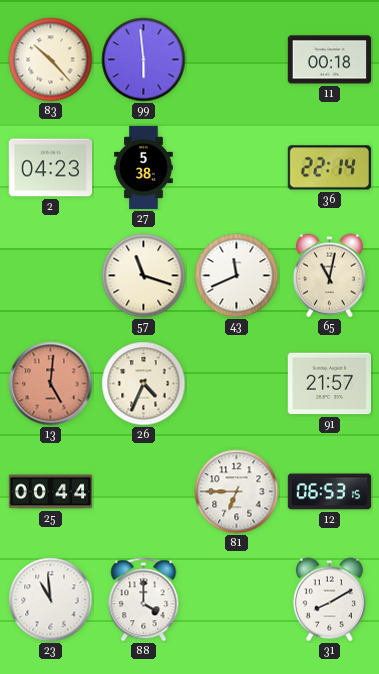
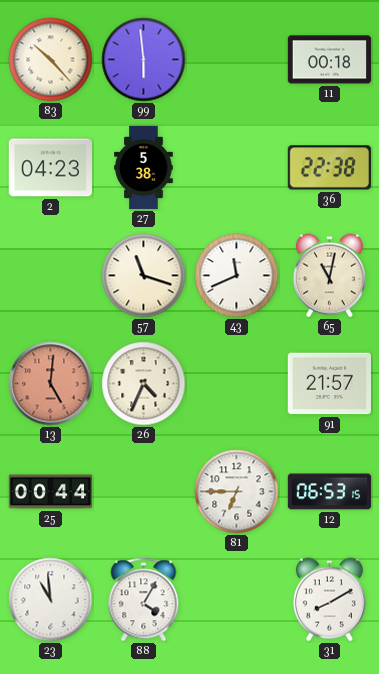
36: 22:14 -> 22:38
88: 4:00 -> 4:05
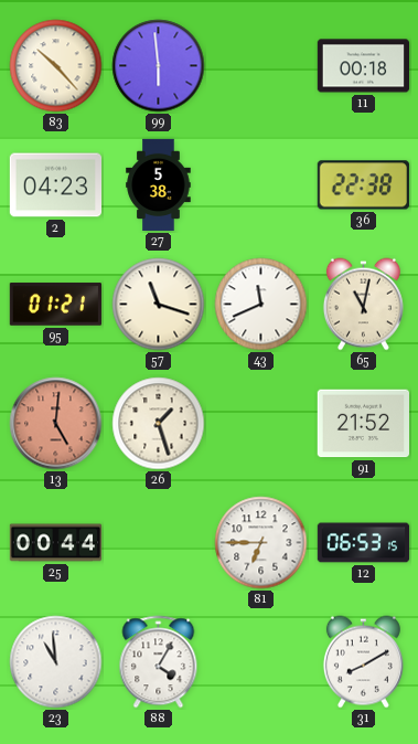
95: none -> 01:21
26: 4:34 -> 1:27
91: 21:57 -> 21:52
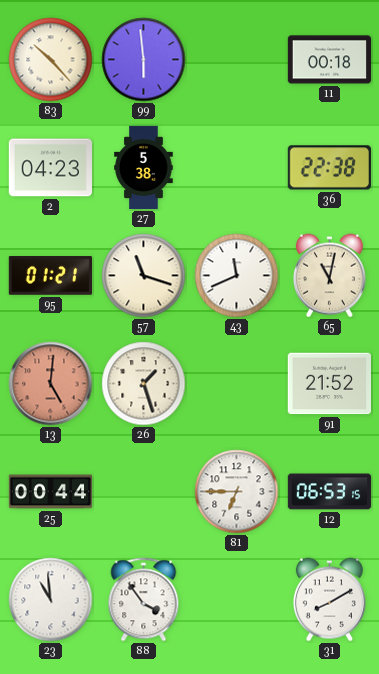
88: 4:05 -> 3:54
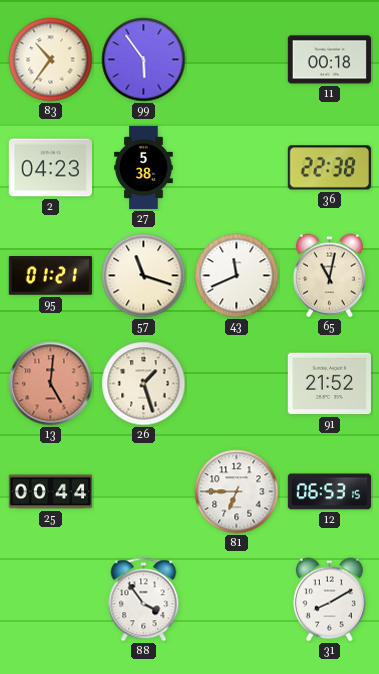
83: 10:23 -> 10:36
99: 5:59 -> 5:54
23: 10:59 -> none
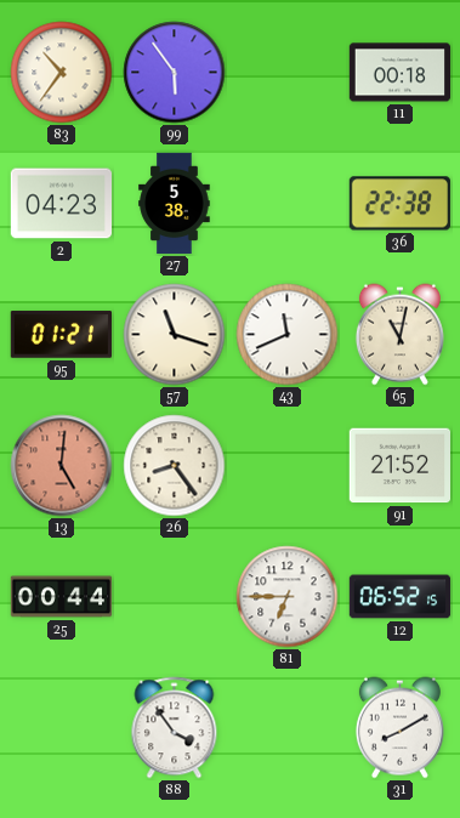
26: 1:27 -> 8:24
12: 06:53 -> 06:52
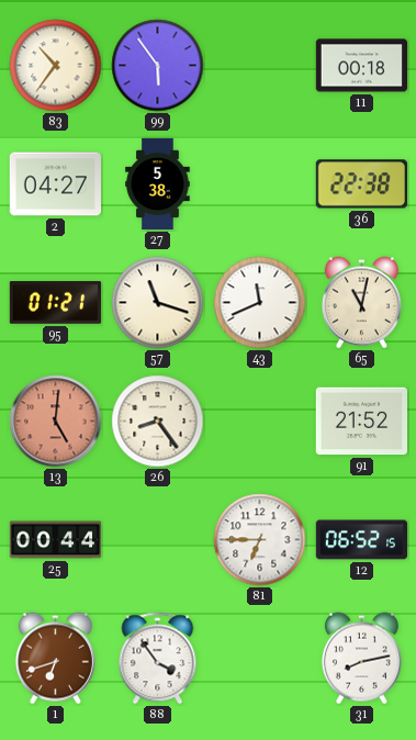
2: 04:23 -> 04:27
1: none -> 6:42
31: 8:10 -> 8:13
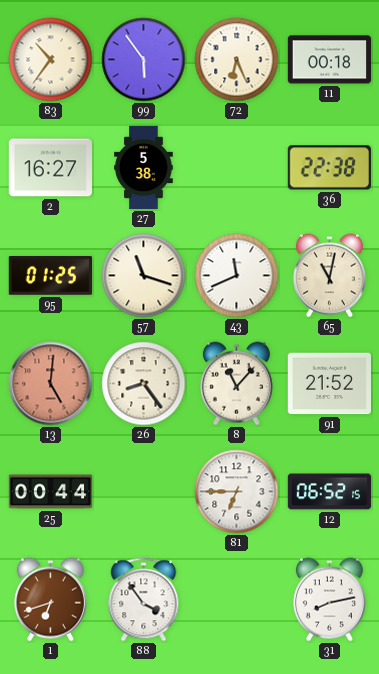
72: none -> 6:26
2: 04:27 -> 16:27
95: 01:21 -> 01:25
8: none -> 11:07
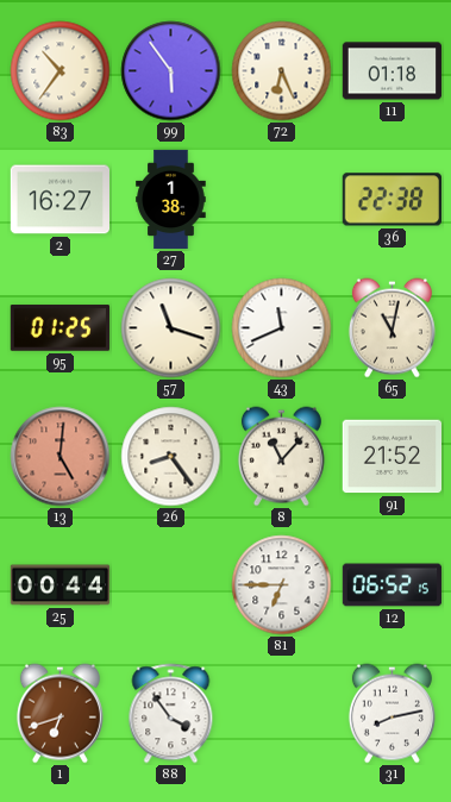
11: 00:18 -> 01:18
27: 5:38 -> 1:38
